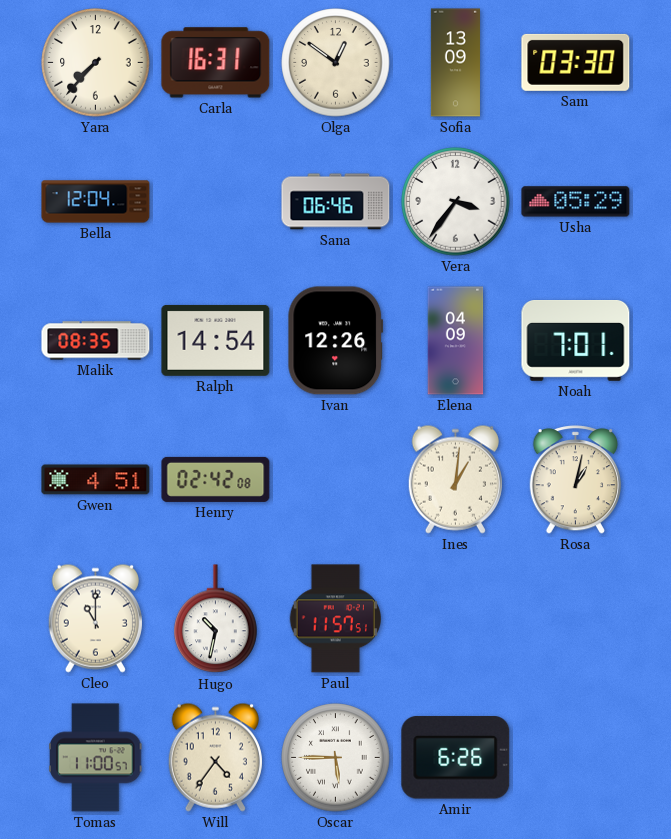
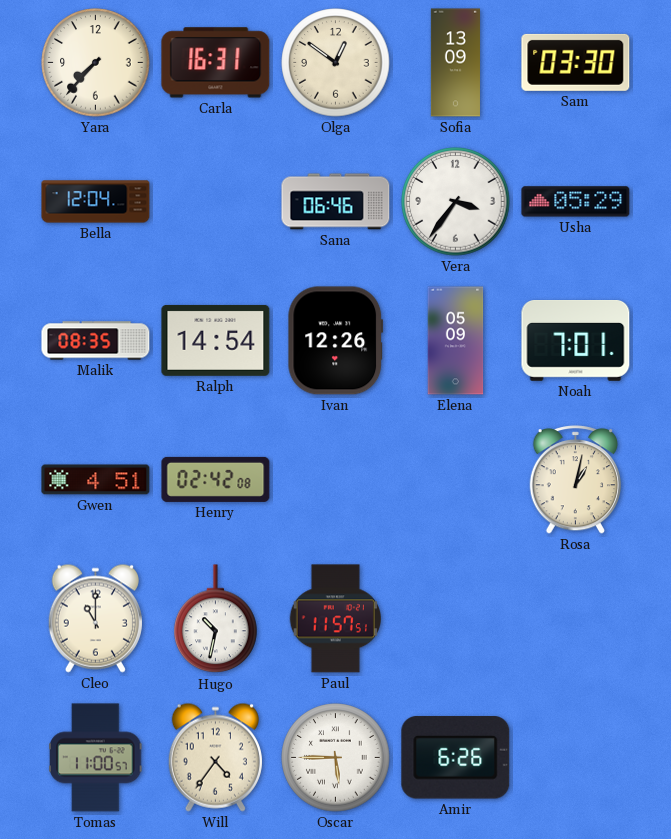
Elena: 04:09 -> 05:09
Ines: 1:01 -> none
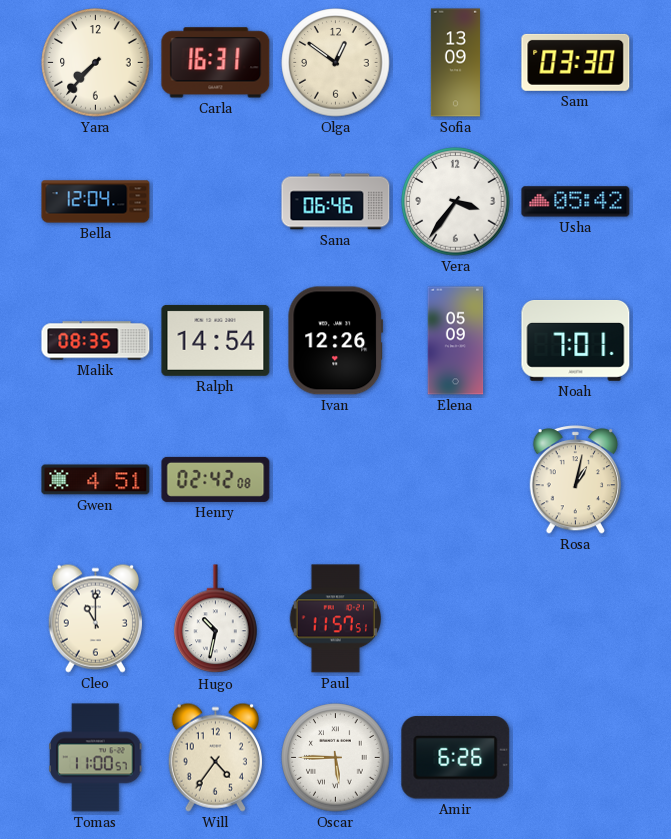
Usha: 05:29 -> 05:42
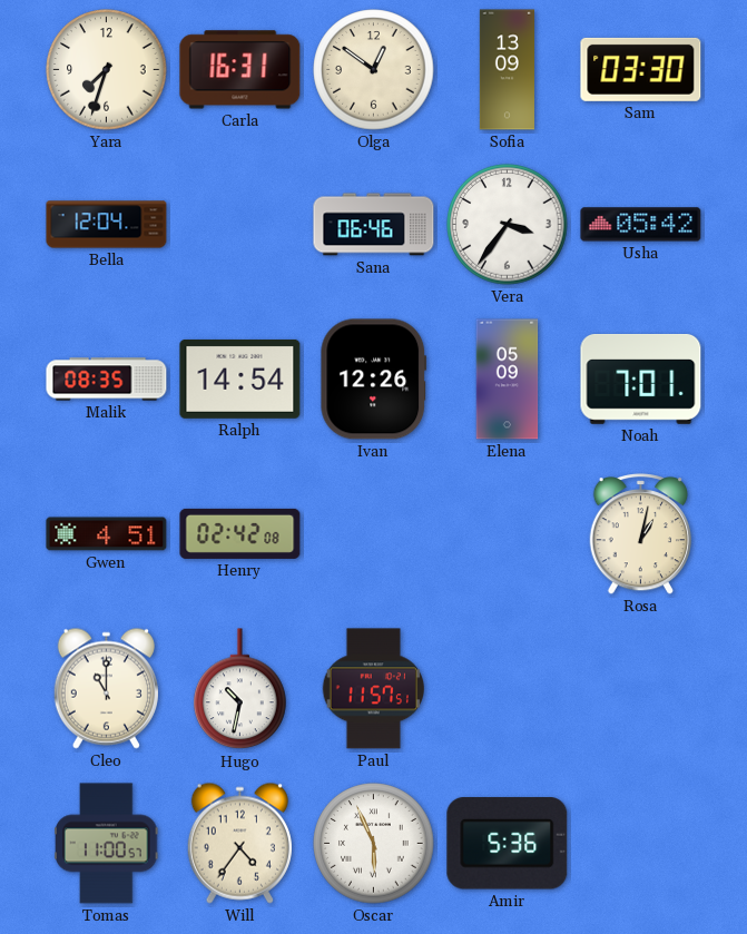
Yara: 7:37 -> 7:33
Oscar: 5:45 -> 5:56
Amir: 6:26 -> 5:36
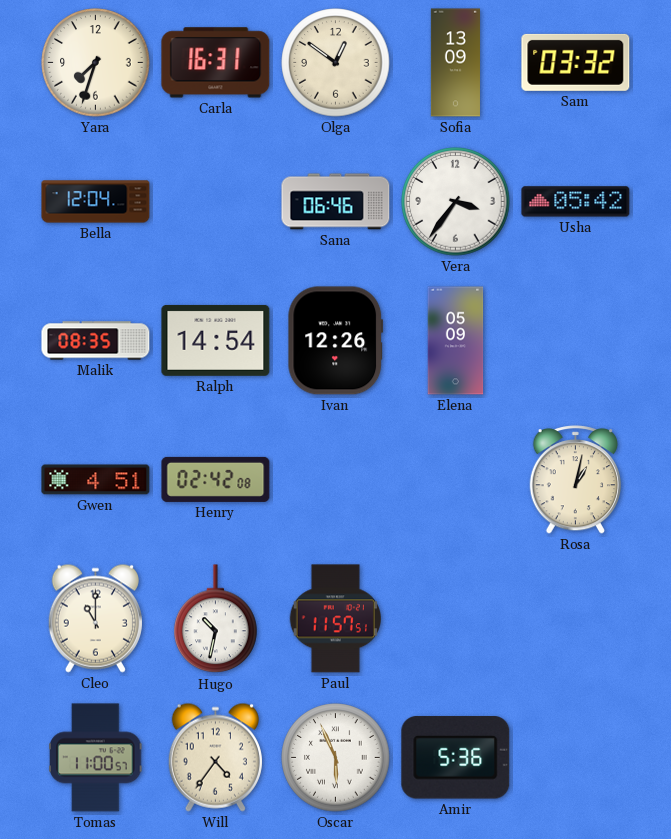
Sam: 03:30 -> 03:32
Noah: 7:01 -> none
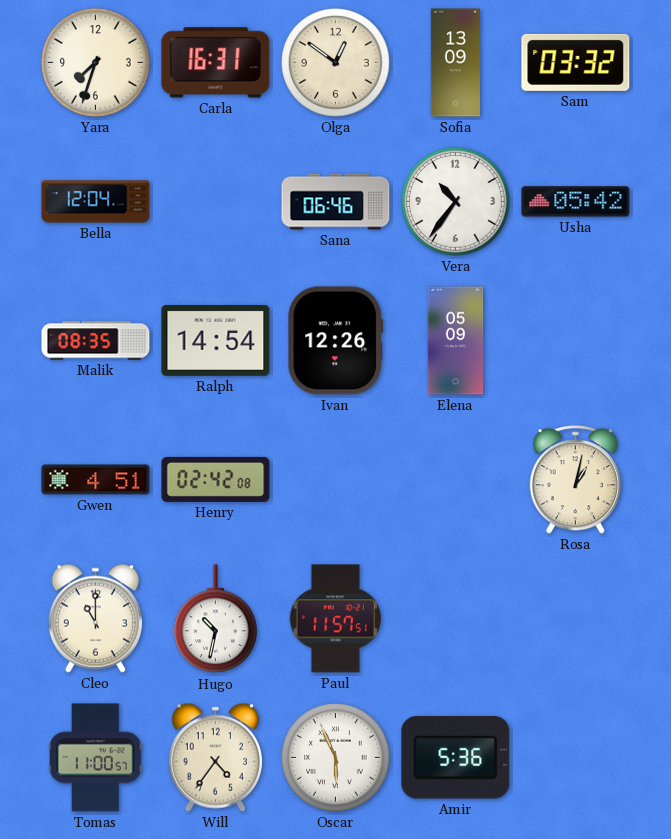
Vera: 3:36 -> 10:36
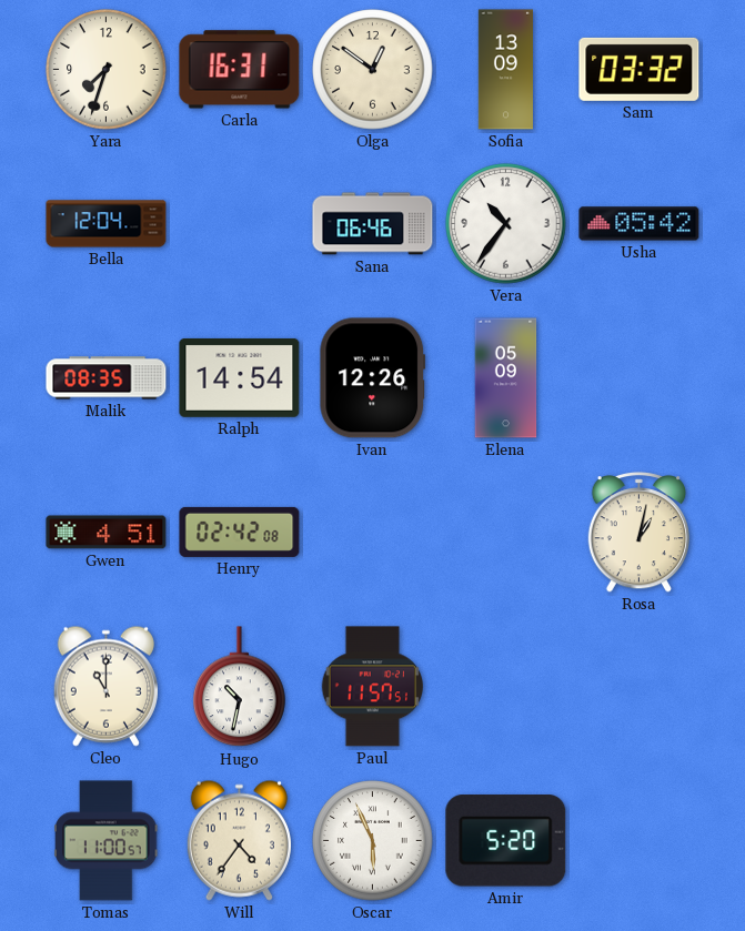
Amir: 5:36 -> 5:20
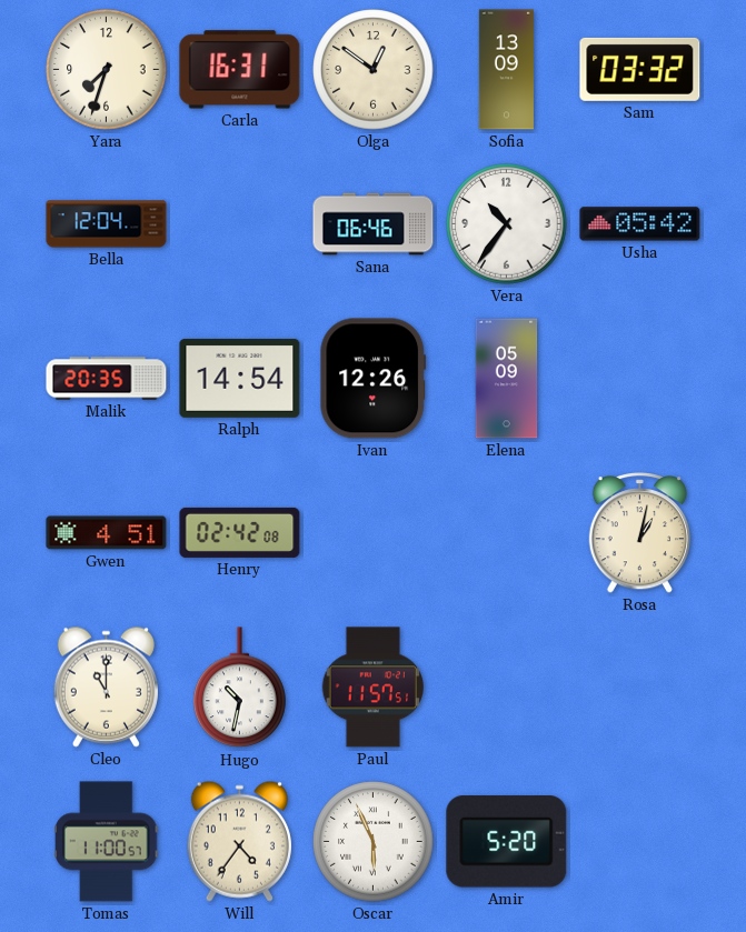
Malik: 08:35 -> 20:35
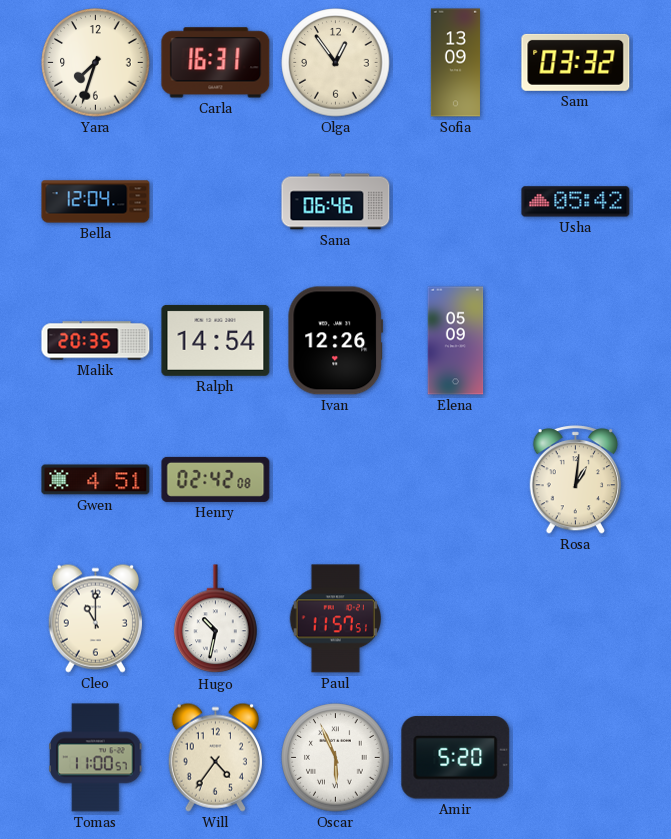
Olga: 12:51 -> 12:54
Vera: 10:36 -> none
Rosa: 1:02 -> 1:01
